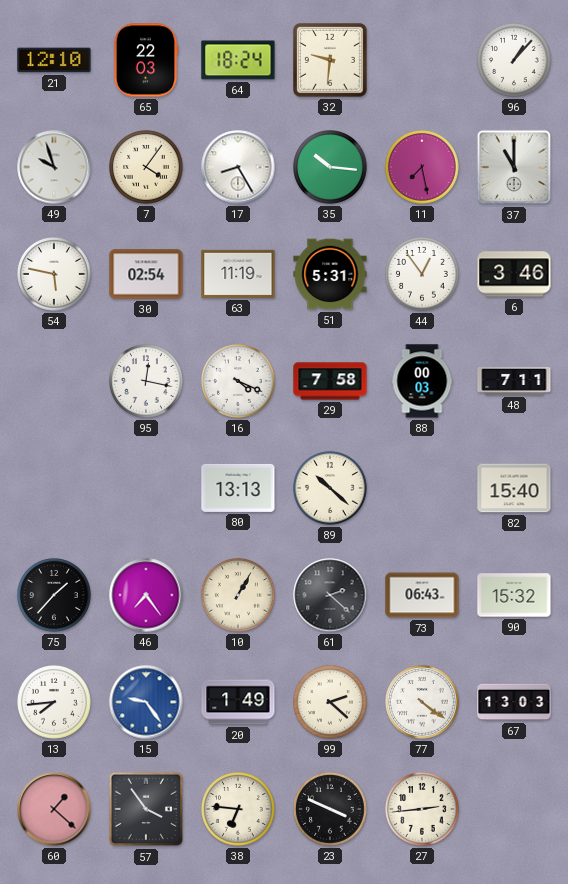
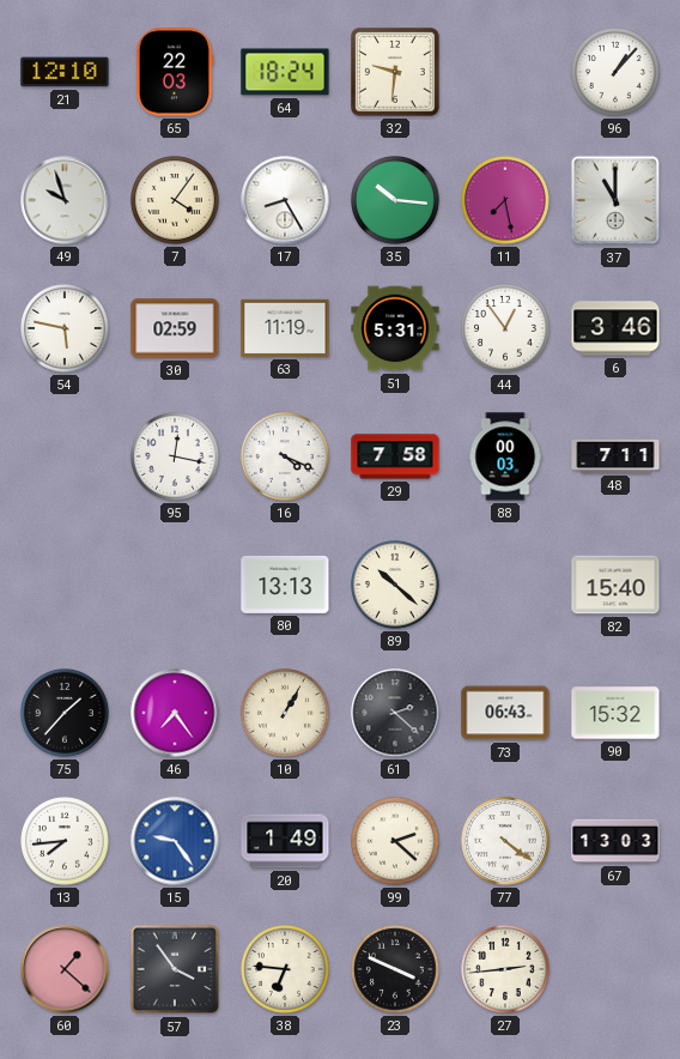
30: 02:54 -> 02:59
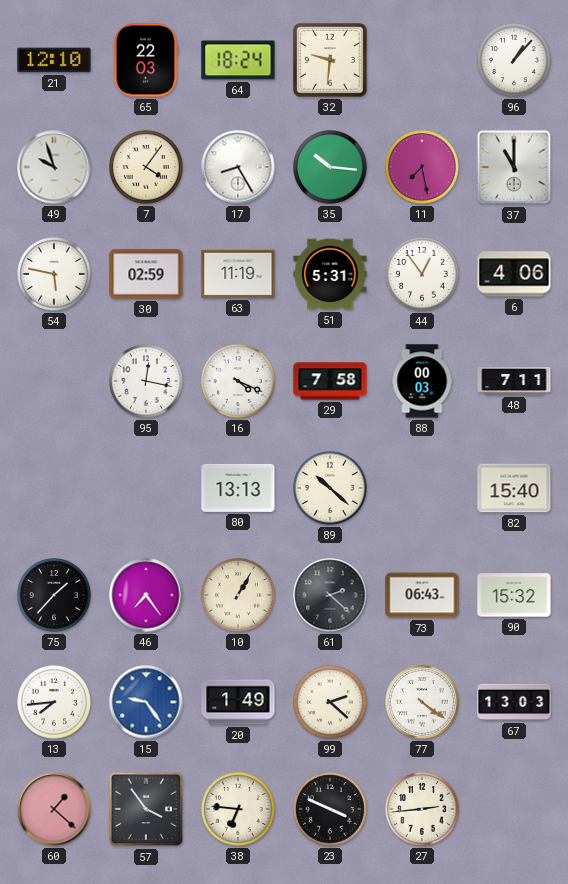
6: 3:46 -> 4:06
